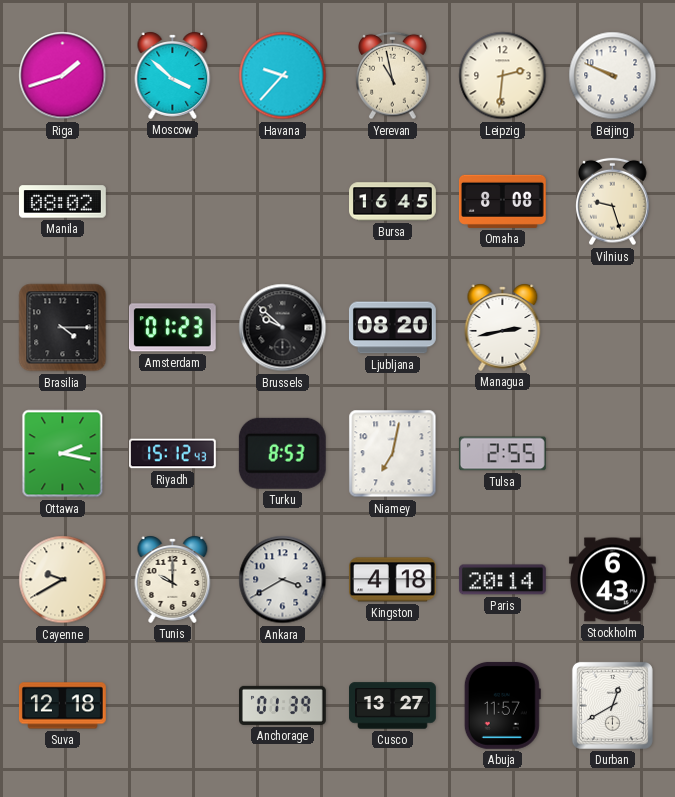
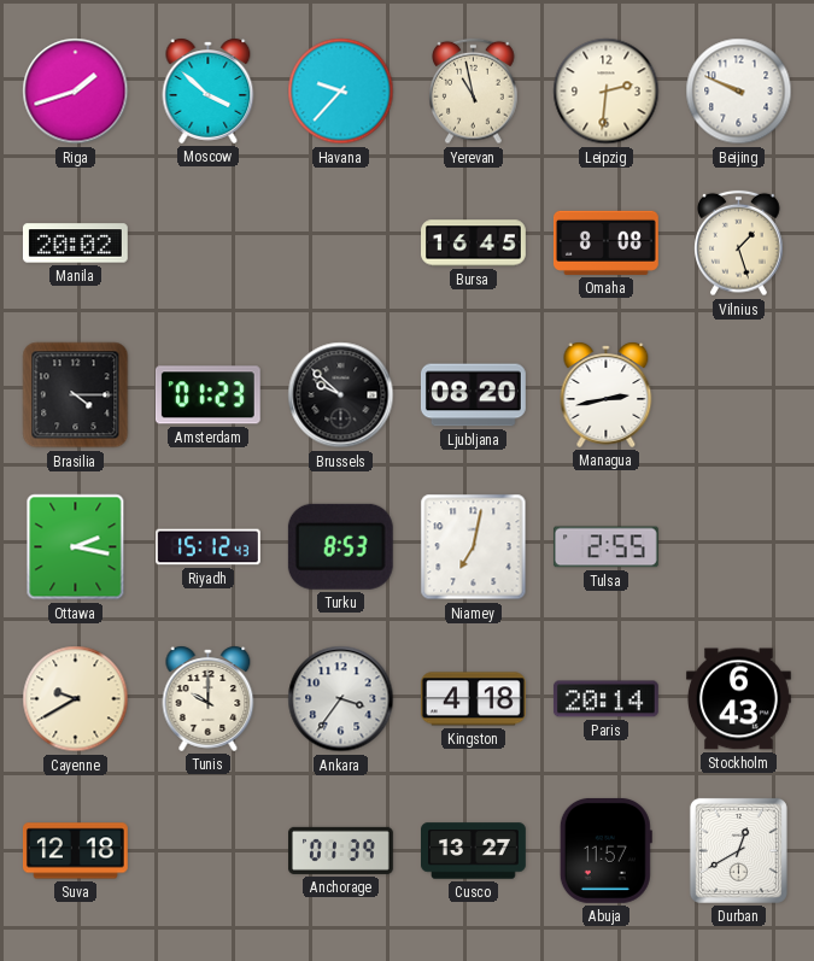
Manila: 08:02 -> 20:02
Vilnius: 9:27 -> 1:27
Ankara: 3:40 -> 3:36
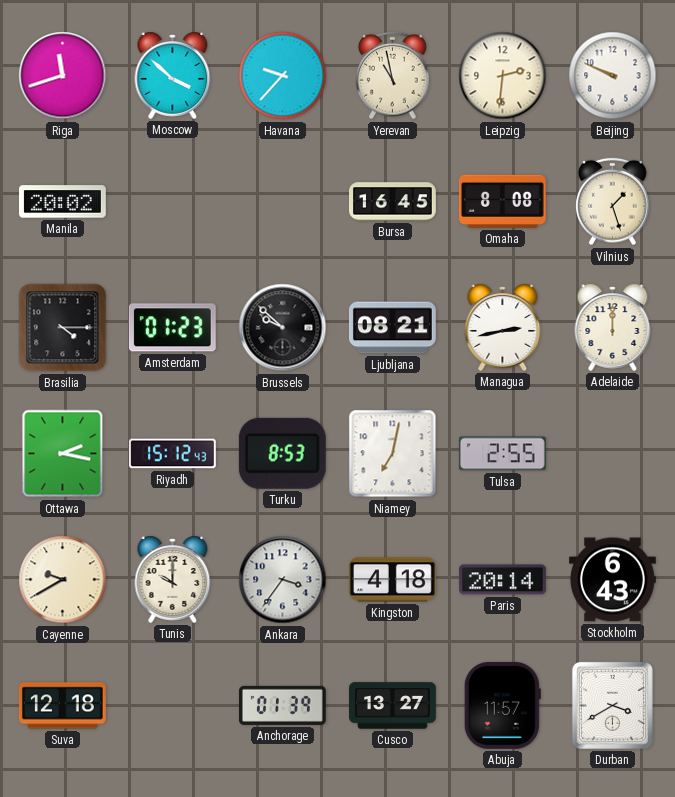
Riga: 1:42 -> 11:42
Ljubljana: 08:20 -> 08:21
Adelaide: none -> 12:00
Durban: 12:40 -> 3:40
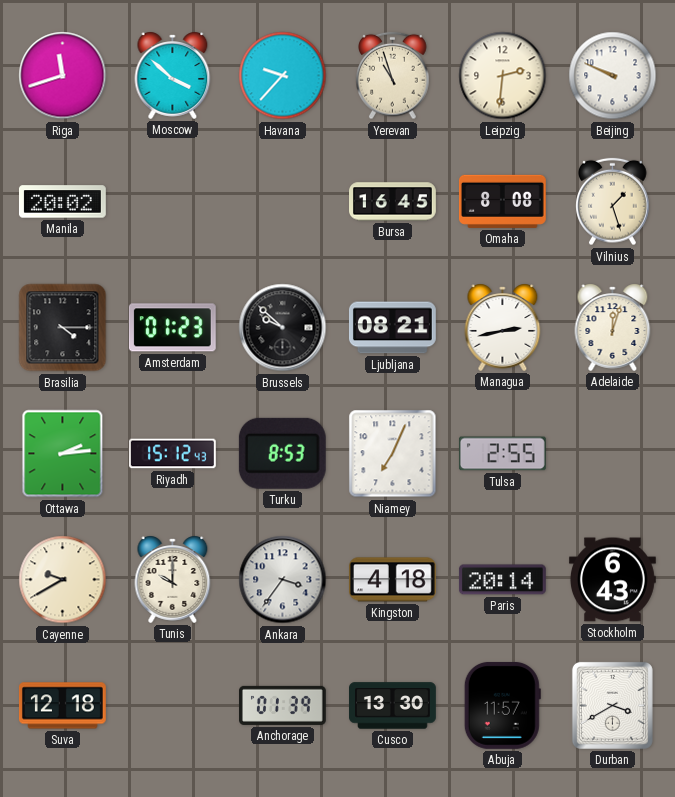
Yerevan: 10:58 -> 10:57
Adelaide: 12:00 -> 12:03
Ottawa: 2:17 -> 2:14
Niamey: 7:02 -> 7:04
Cusco: 13:27 -> 13:30
